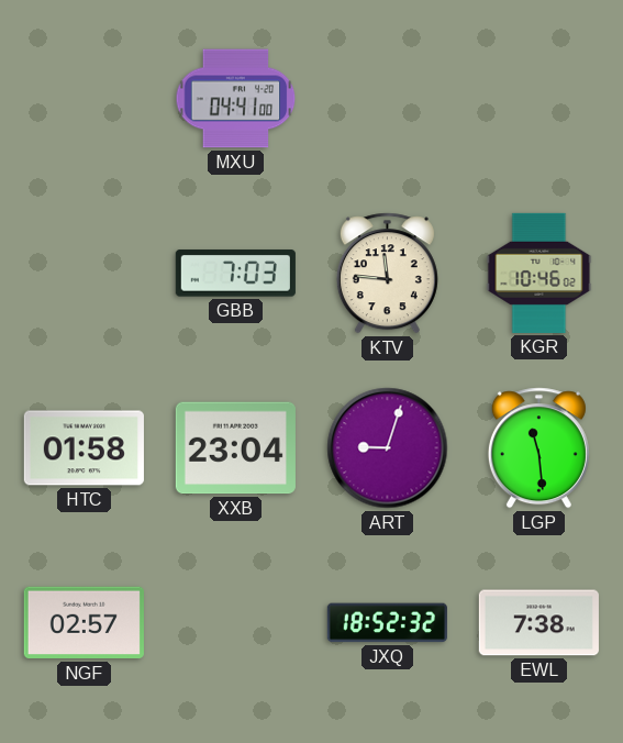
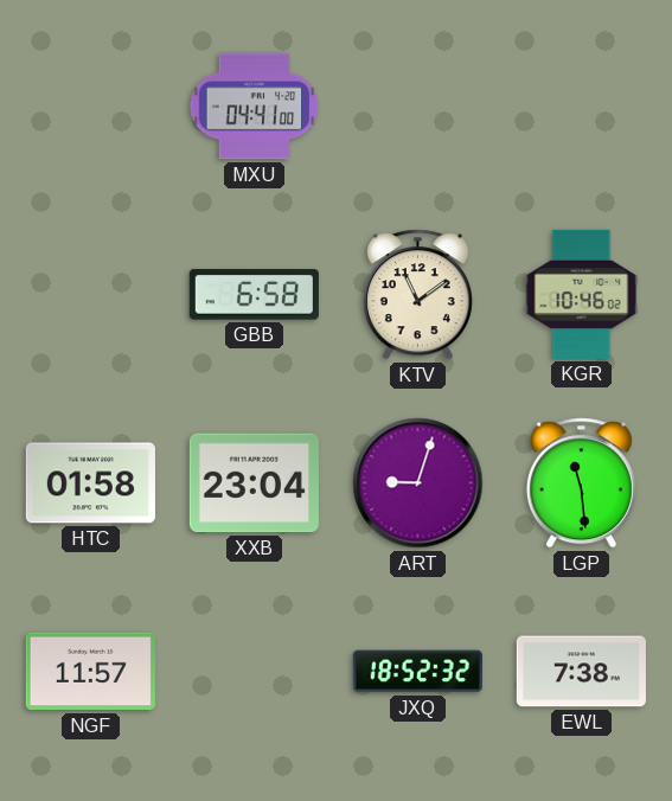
GBB: 7:03 -> 6:58
KTV: 11:46 -> 11:09
NGF: 02:57 -> 11:57
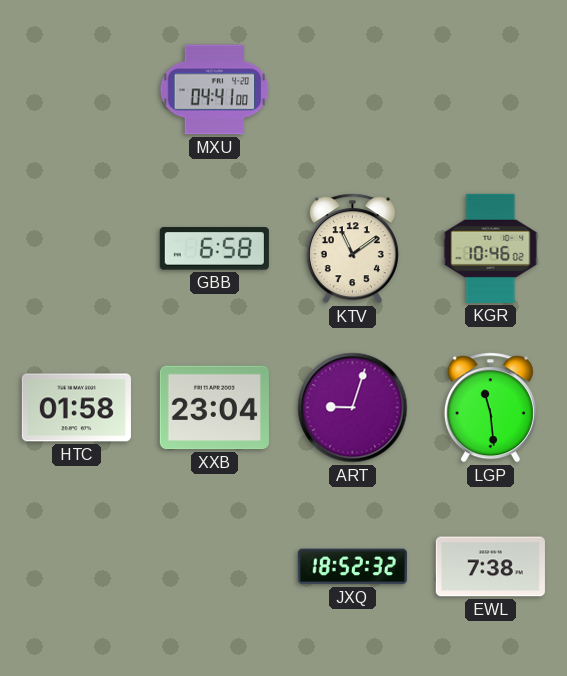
NGF: 11:57 -> none
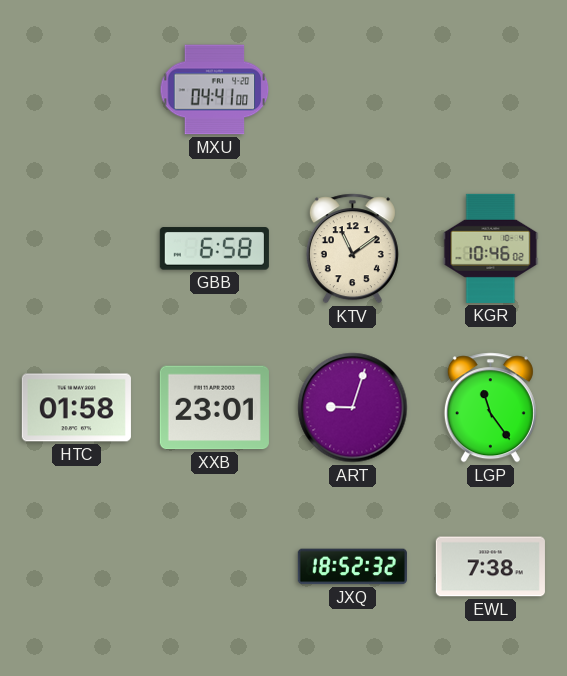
XXB: 23:04 -> 23:01
LGP: 11:29 -> 11:24
